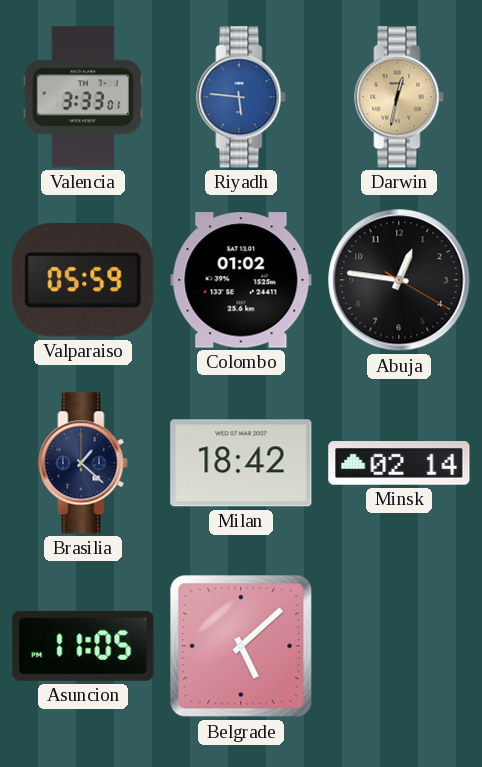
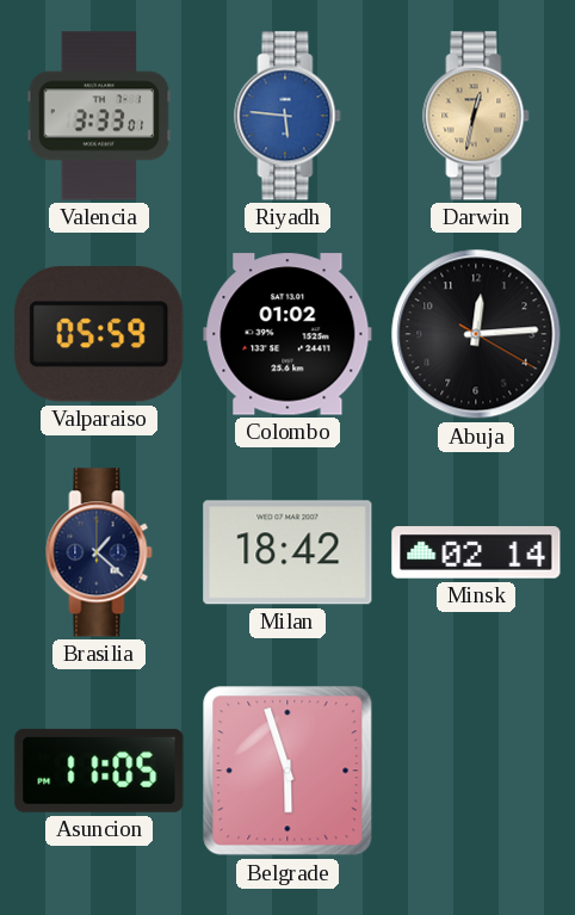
Abuja: 12:46 -> 12:14
Belgrade: 5:08 -> 5:57
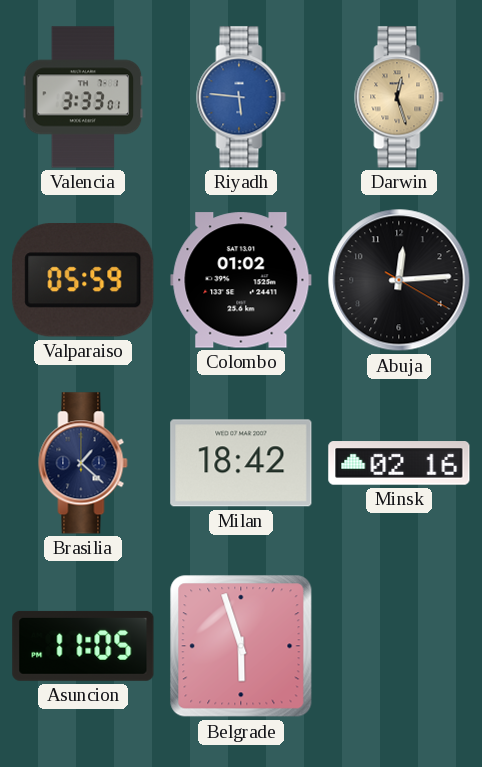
Darwin: 12:32 -> 12:27
Minsk: 02:14 -> 02:16
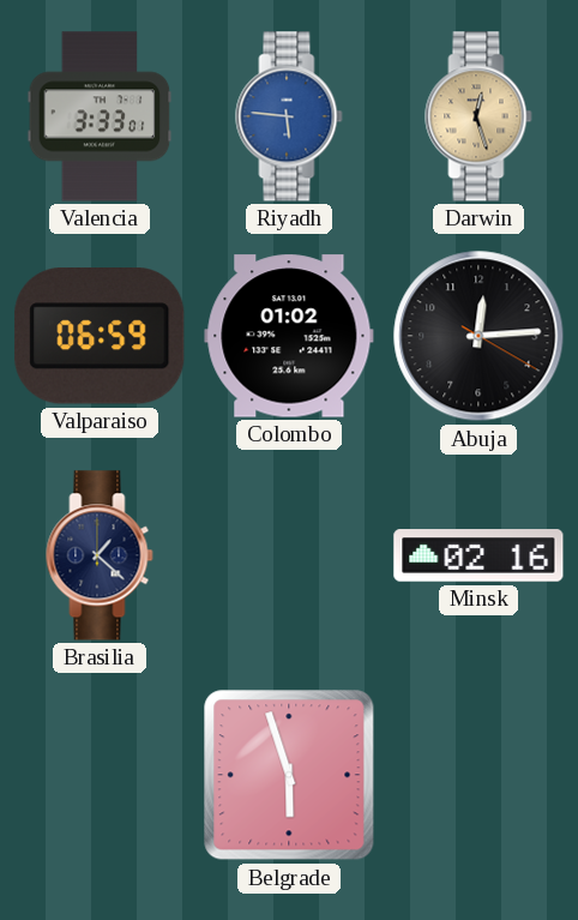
Valparaiso: 05:59 -> 06:59
Milan: 18:42 -> none
Asuncion: 11:05 -> none
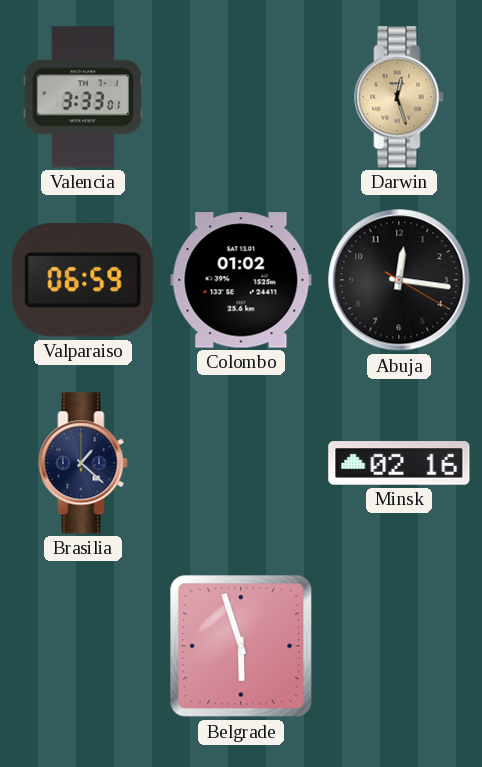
Riyadh: 5:46 -> none
Abuja: 12:14 -> 12:16
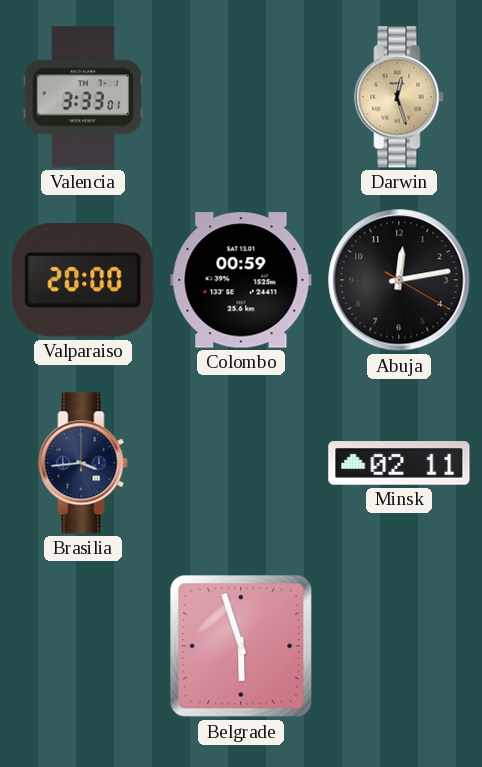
Valparaiso: 06:59 -> 20:00
Colombo: 01:02 -> 00:59
Abuja: 12:16 -> 12:13
Brasilia: 1:22 -> 3:44
Minsk: 02:16 -> 02:11
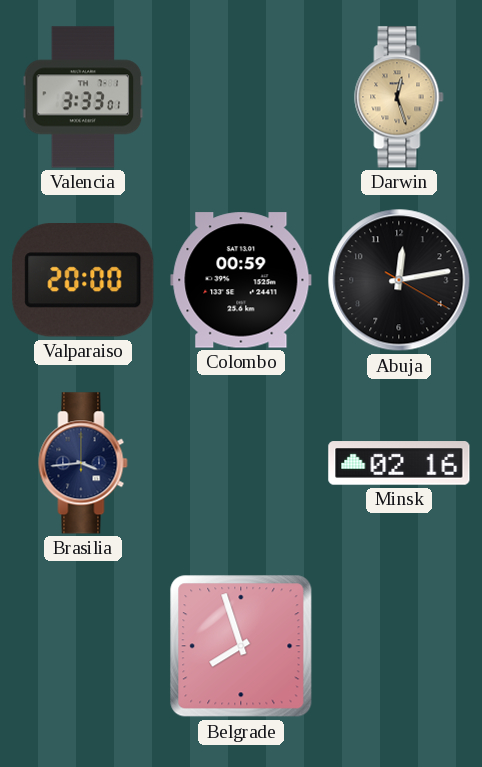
Minsk: 02:11 -> 02:16
Belgrade: 5:57 -> 7:57
